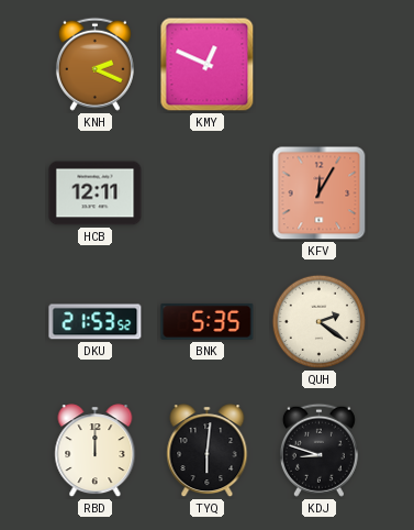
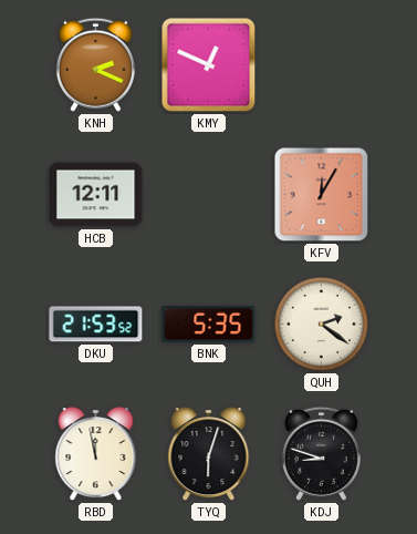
RBD: 12:00 -> 11:58
TYQ: 6:01 -> 6:03
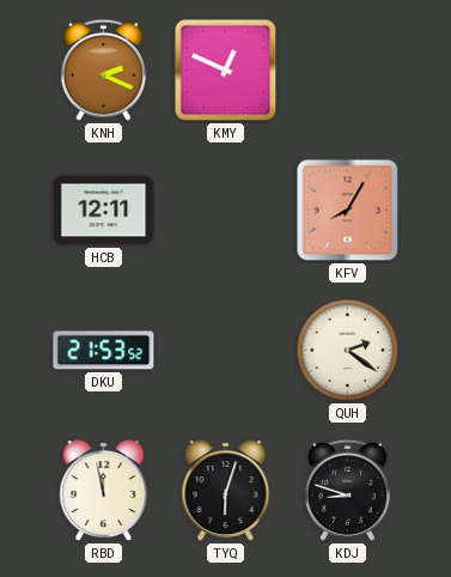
KFV: 12:05 -> 8:05
BNK: 5:35 -> none
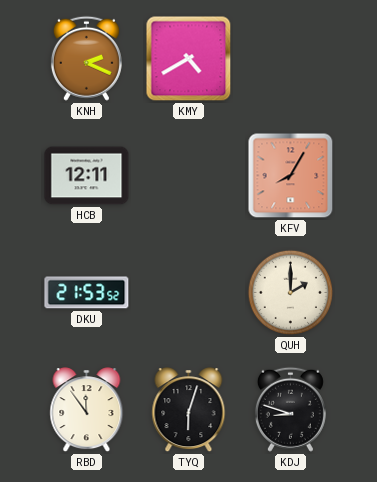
KMY: 12:49 -> 4:40
QUH: 2:21 -> 2:00
RBD: 11:58 -> 11:54
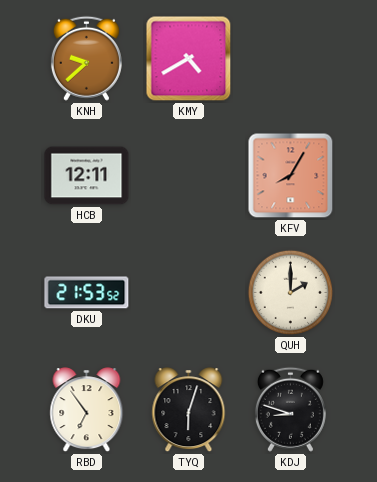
KNH: 2:19 -> 9:38
RBD: 11:54 -> 6:54
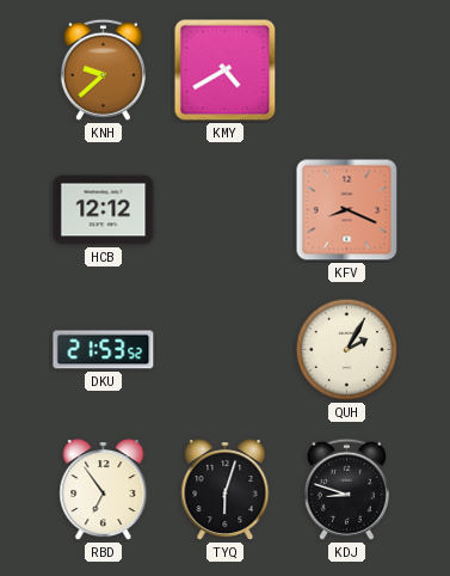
HCB: 12:11 -> 12:12
KFV: 8:05 -> 8:19
QUH: 2:00 -> 2:05
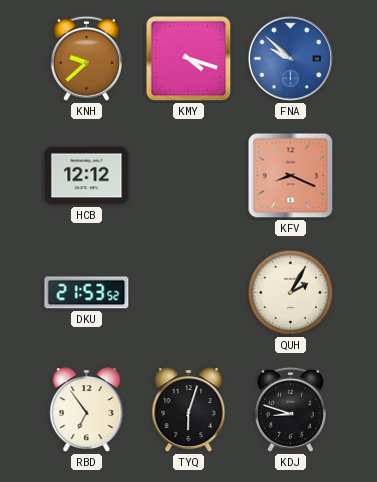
KMY: 4:40 -> 4:18
FNA: none -> 9:52
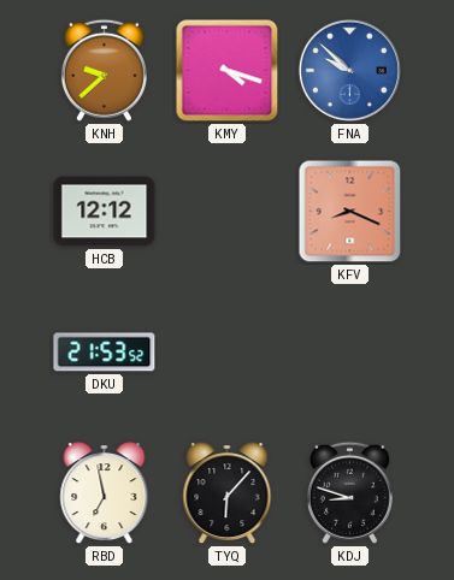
QUH: 2:05 -> none
RBD: 6:54 -> 6:58
TYQ: 6:03 -> 6:07
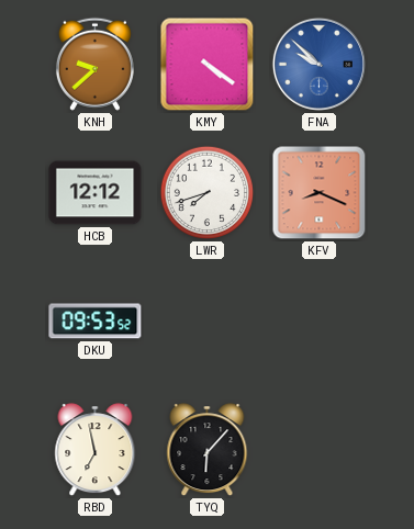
KMY: 4:18 -> 4:21
LWR: none -> 7:42
DKU: 21:53 -> 09:53
KDJ: 8:48 -> none
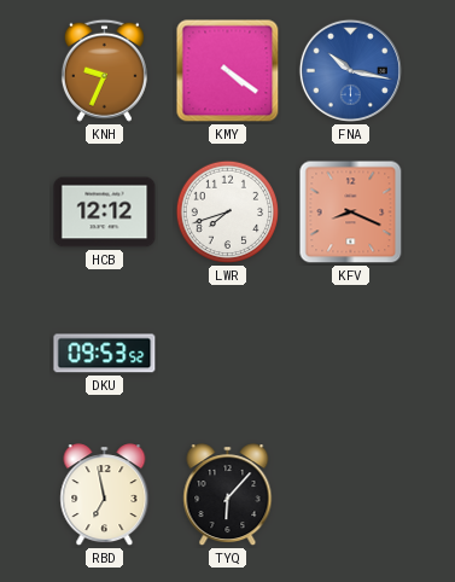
KNH: 9:38 -> 9:34
FNA: 9:52 -> 10:17
